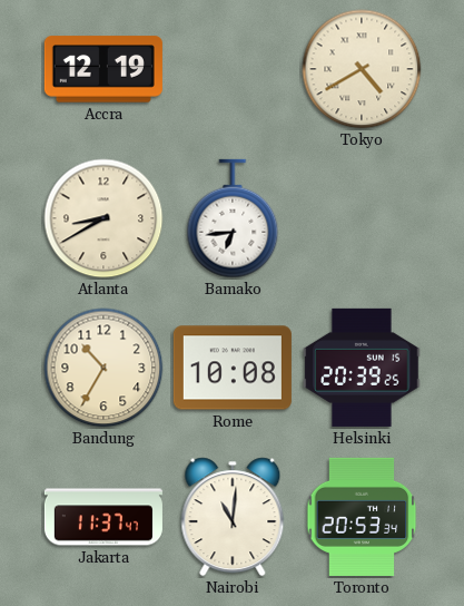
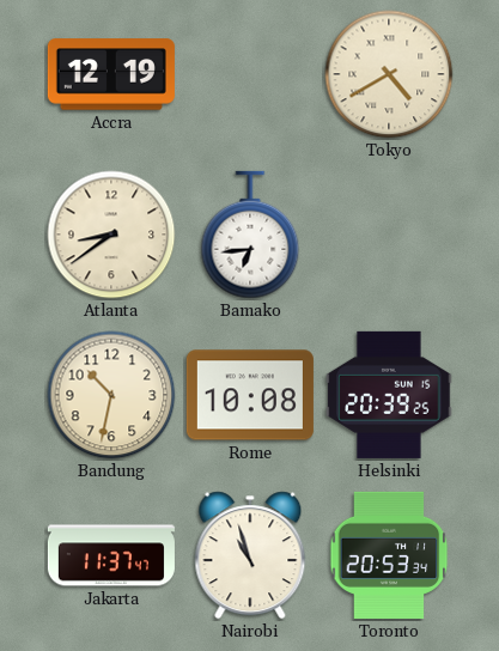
Atlanta: 8:40 -> 8:39
Bandung: 10:35 -> 10:32
Nairobi: 11:01 -> 10:57
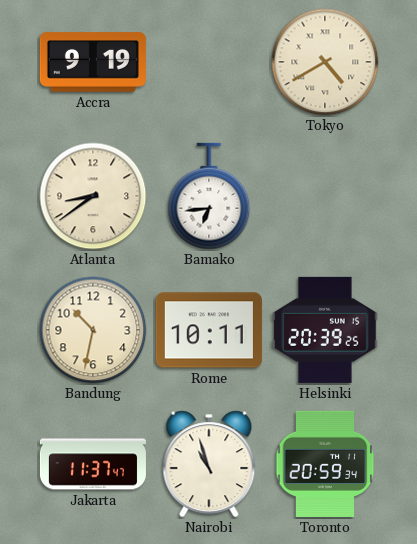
Accra: 12:19 -> 9:19
Rome: 10:08 -> 10:11
Toronto: 20:53 -> 20:59
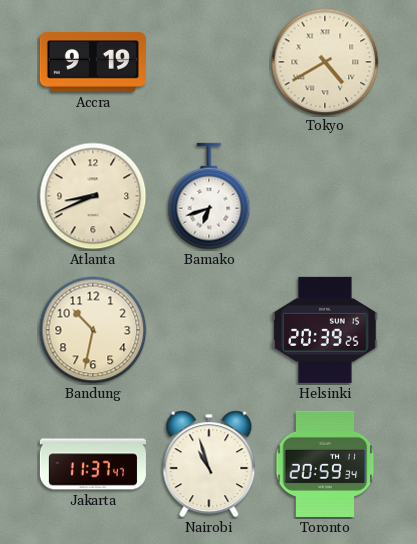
Atlanta: 8:39 -> 8:41
Bamako: 6:44 -> 6:42
Rome: 10:11 -> none
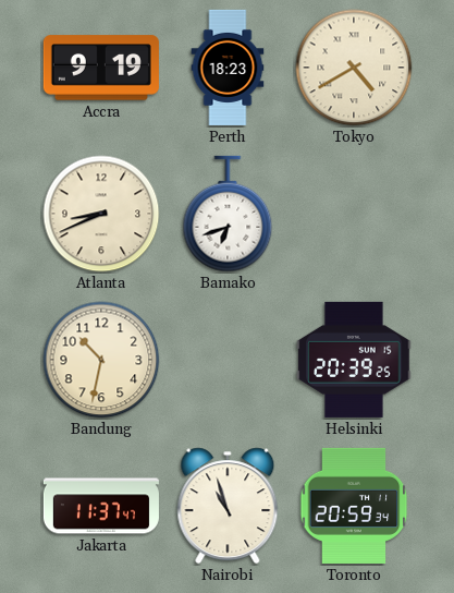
Perth: none -> 18:23
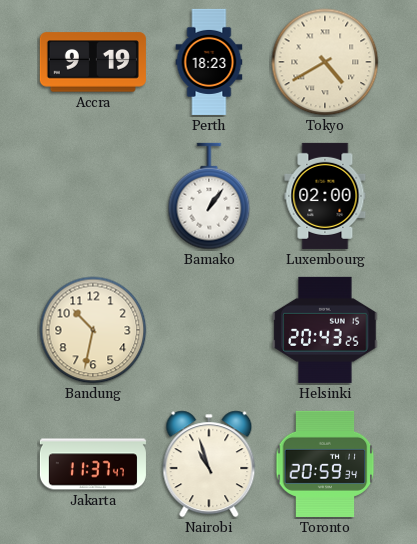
Atlanta: 8:41 -> none
Bamako: 6:42 -> 1:06
Luxembourg: none -> 02:00
Helsinki: 20:39 -> 20:43
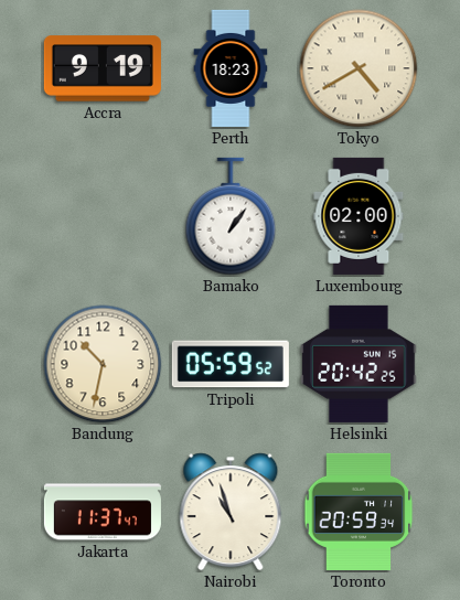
Tripoli: none -> 05:59
Helsinki: 20:43 -> 20:42
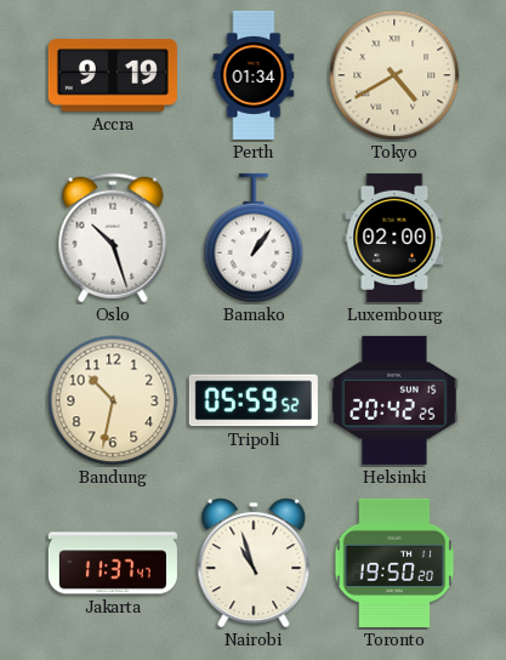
Perth: 18:23 -> 01:34
Oslo: none -> 10:27
Toronto: 20:59 -> 19:50
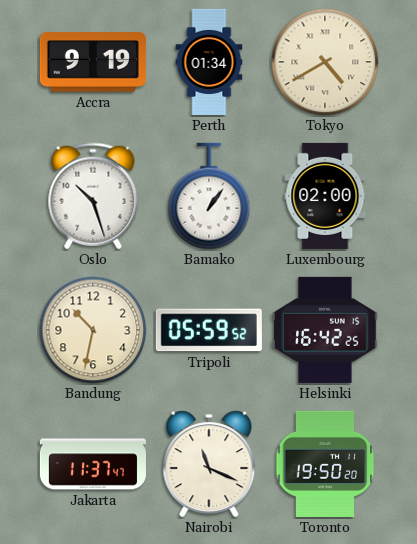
Helsinki: 20:42 -> 16:42
Nairobi: 10:57 -> 11:19
